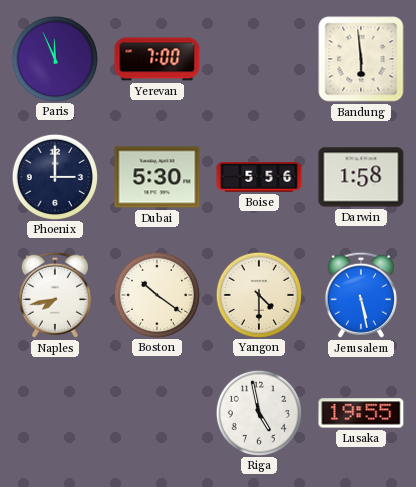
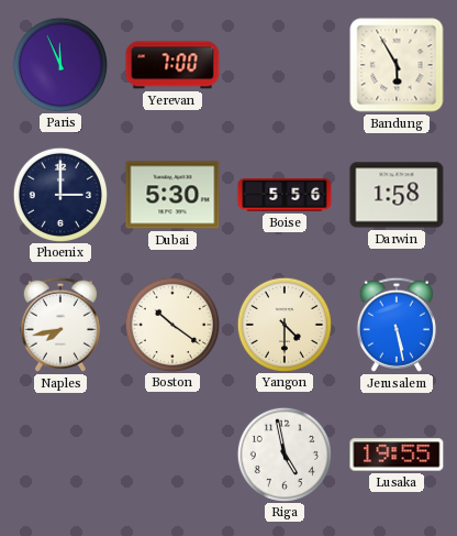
Bandung: 5:59 -> 5:55
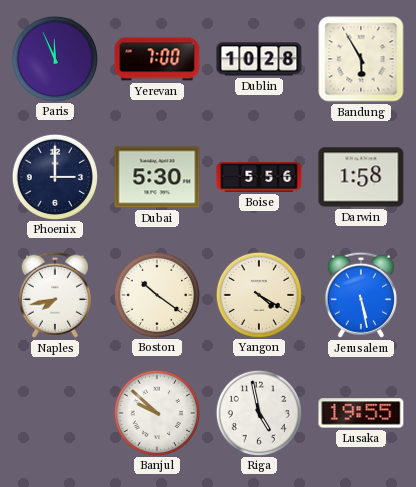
Dublin: none -> 10:28
Yangon: 4:30 -> 4:20
Banjul: none -> 9:52
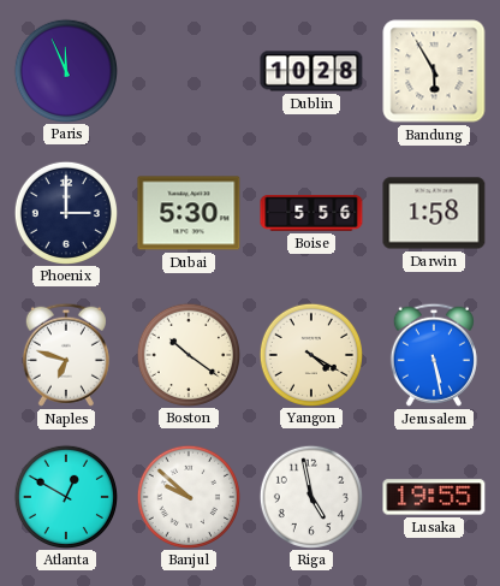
Yerevan: 7:00 -> none
Naples: 7:43 -> 6:48
Atlanta: none -> 12:50
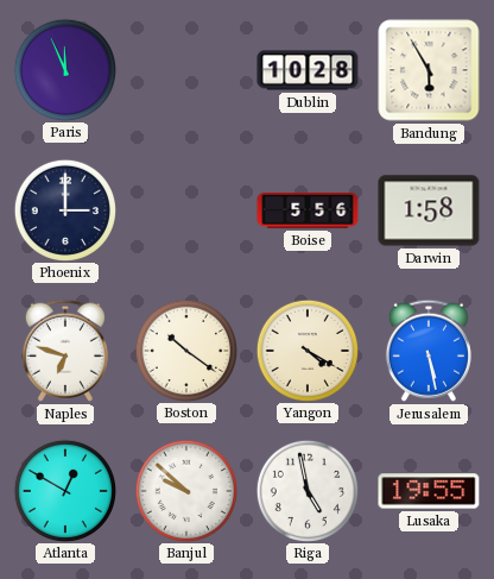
Dubai: 5:30 -> none
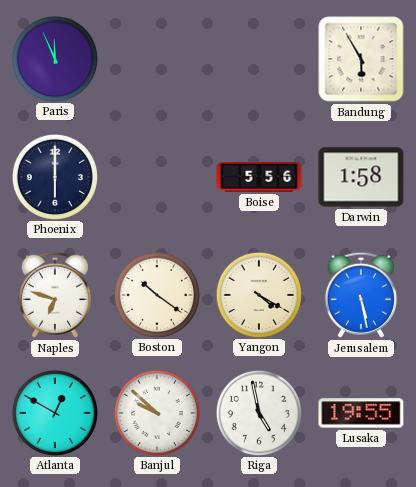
Dublin: 10:28 -> none
Phoenix: 3:00 -> 6:00
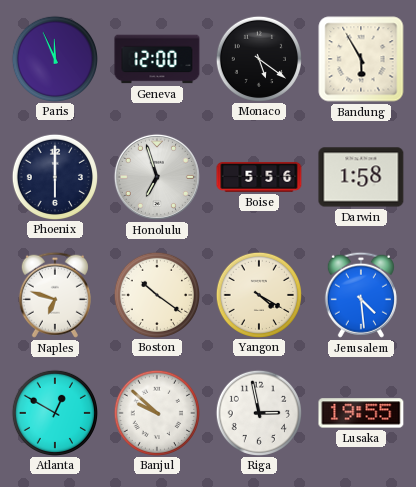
Geneva: none -> 12:00
Monaco: none -> 5:21
Honolulu: none -> 6:57
Jerusalem: 5:28 -> 4:29
Riga: 4:58 -> 2:58
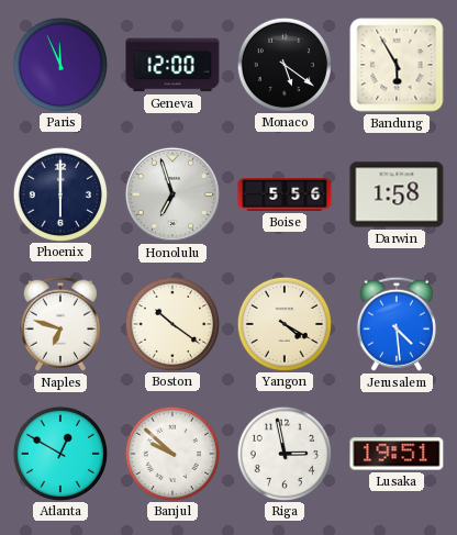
Lusaka: 19:55 -> 19:51
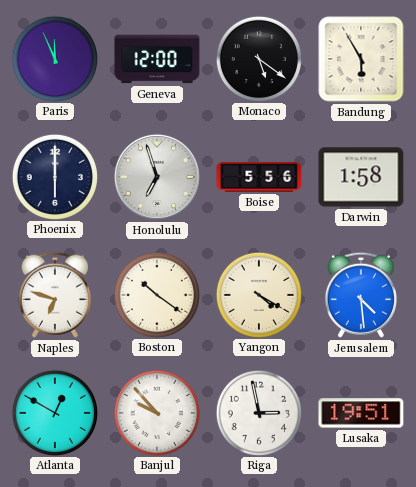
Banjul: 9:52 -> 9:53
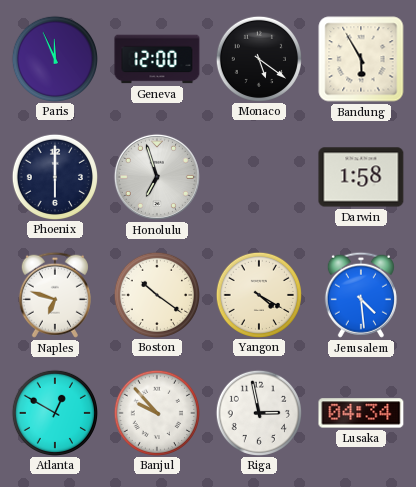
Boise: 5:56 -> none
Lusaka: 19:51 -> 04:34
